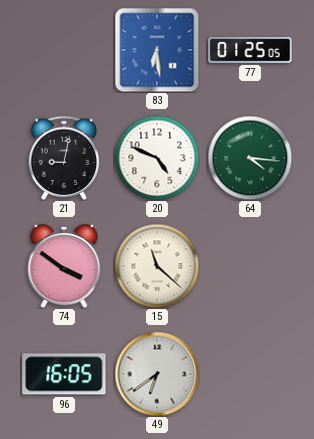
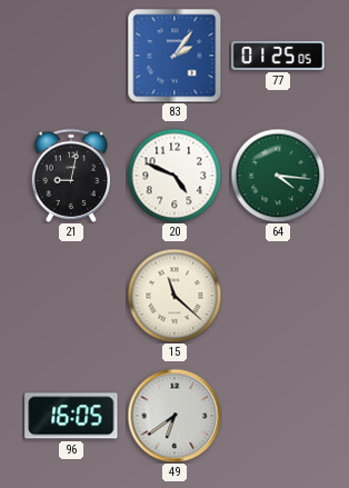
83: 6:29 -> 2:06
74: 3:51 -> none
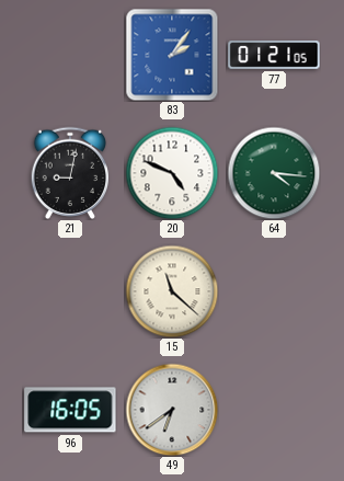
77: 01:25 -> 01:21
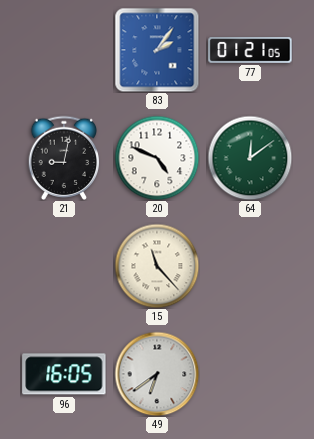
64: 4:16 -> 12:09
15: 11:22 -> 11:23
